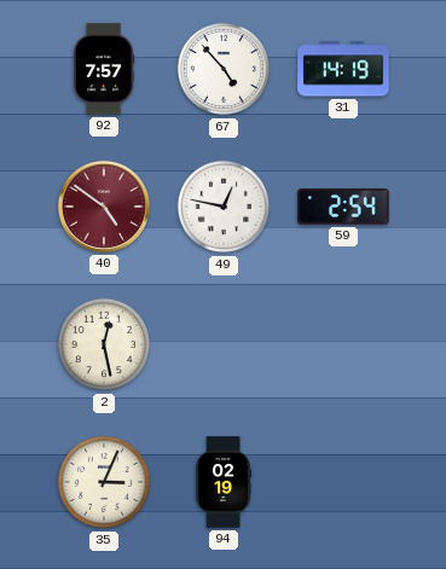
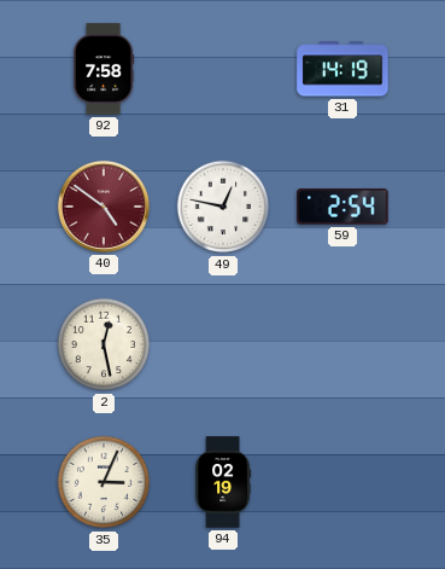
92: 7:57 -> 7:58
67: 4:53 -> none
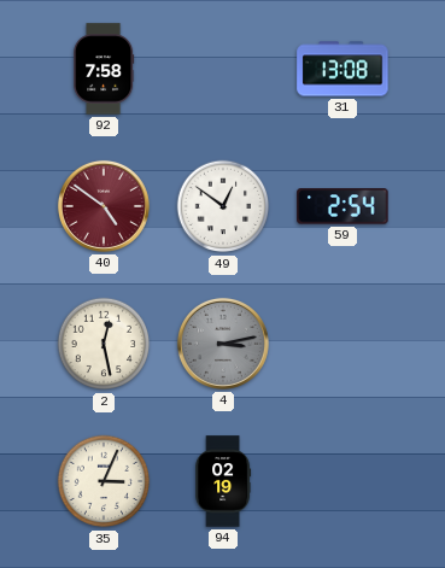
31: 14:19 -> 13:08
49: 12:47 -> 12:51
4: none -> 3:13
